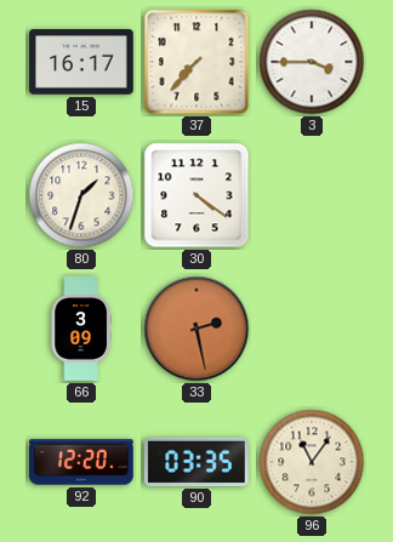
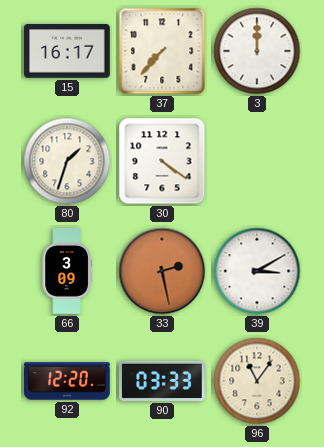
3: 3:45 -> 12:00
39: none -> 3:10
90: 03:35 -> 03:33
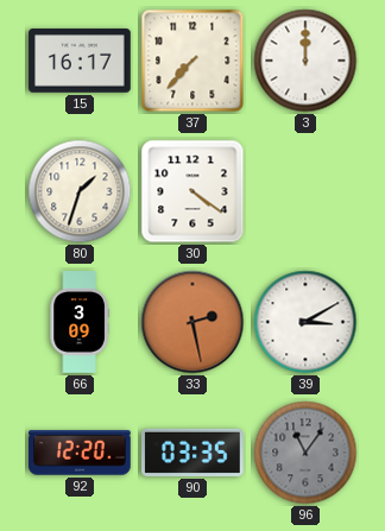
90: 03:33 -> 03:35
96 dial: cream -> grey
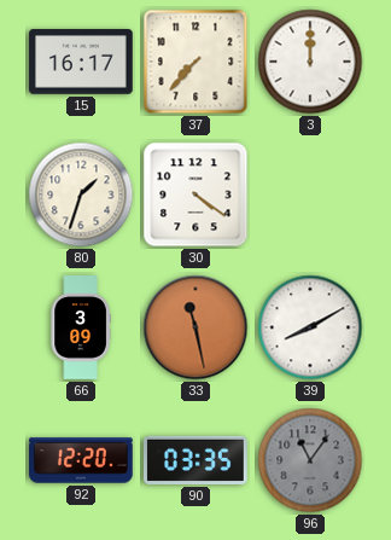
33: 2:28 -> 11:28
39: 3:10 -> 8:10
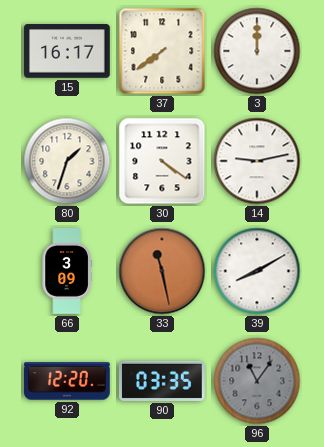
37: 7:37 -> 7:39
14: none -> 9:13
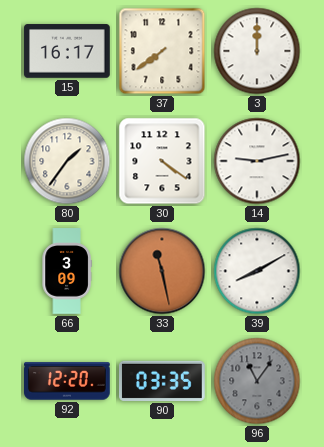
80: 1:33 -> 1:36
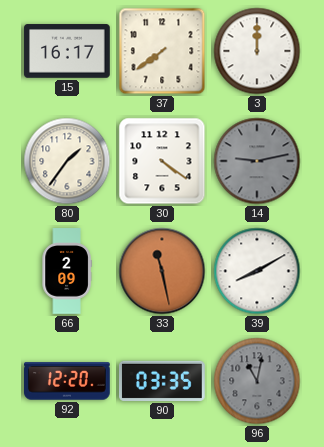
14 dial: white -> grey
66: 3:09 -> 2:09
96: 11:06 -> 11:02
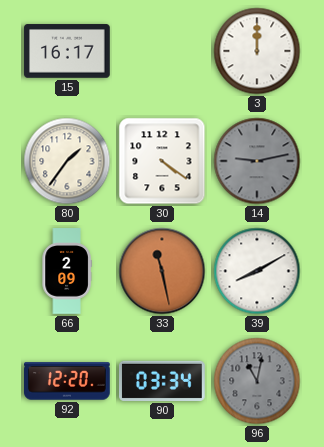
37: 7:39 -> none
90: 03:35 -> 03:34
